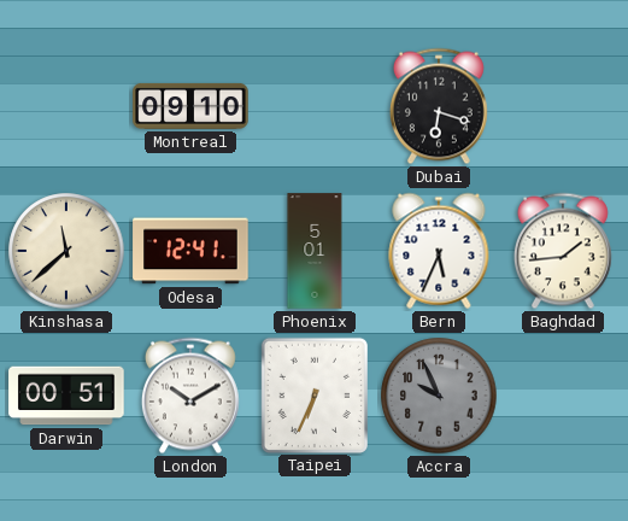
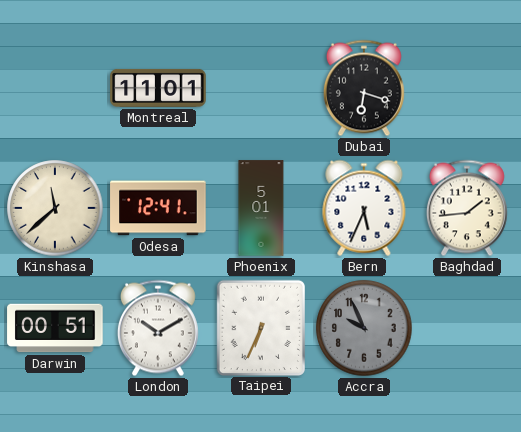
Montreal: 09:10 -> 11:01
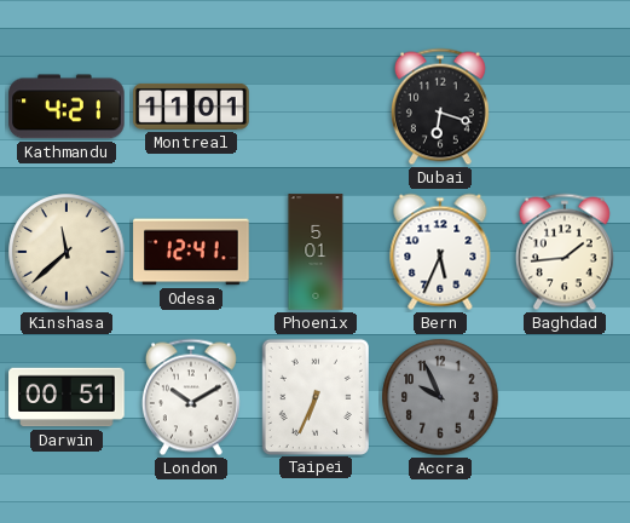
Kathmandu: none -> 4:21
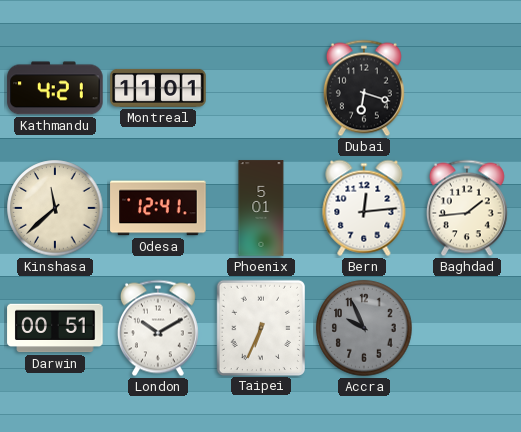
Bern: 5:34 -> 12:14
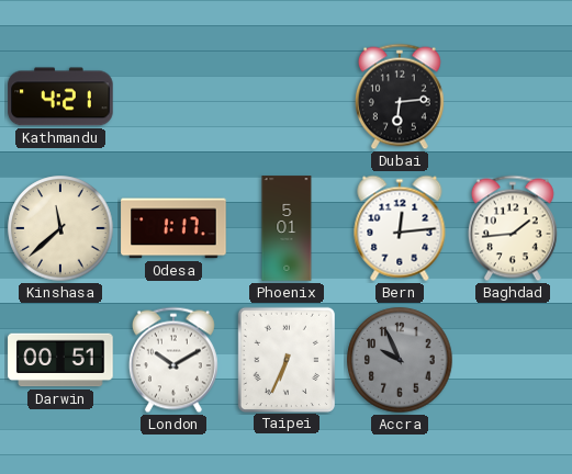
Montreal: 11:01 -> none
Dubai: 6:18 -> 6:14
Odesa: 12:41 -> 1:17
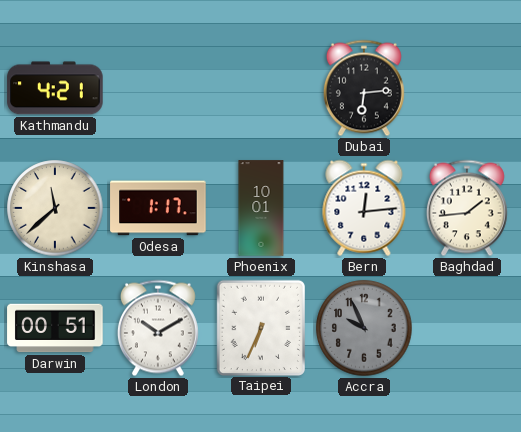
Phoenix: 5:01 -> 10:01
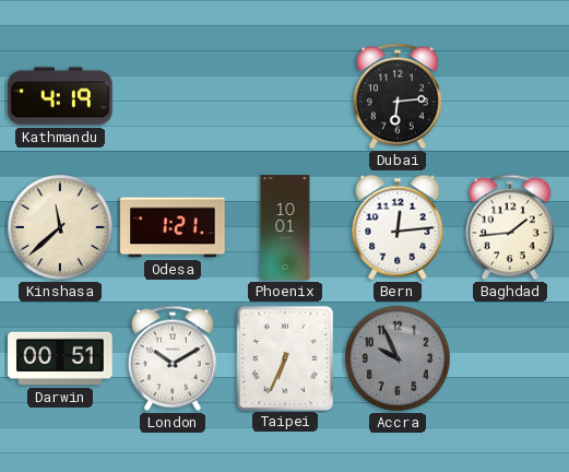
Kathmandu: 4:21 -> 4:19
Odesa: 1:17 -> 1:21
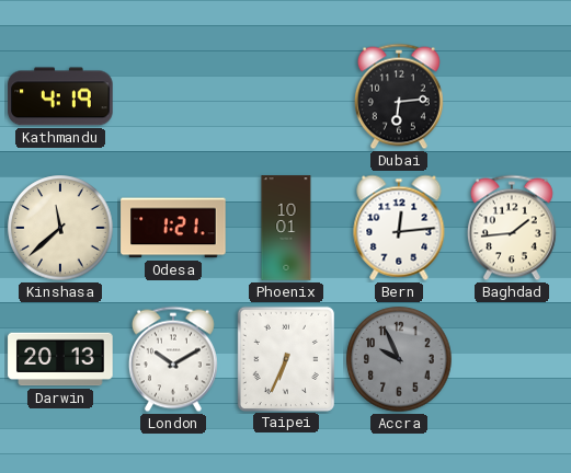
Darwin: 00:51 -> 20:13
